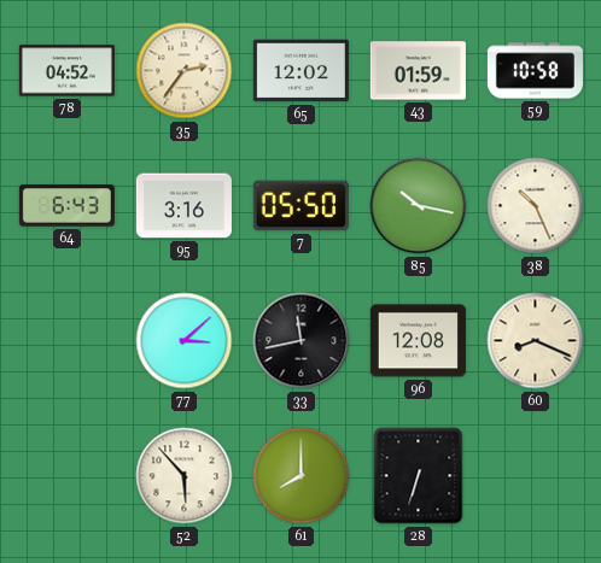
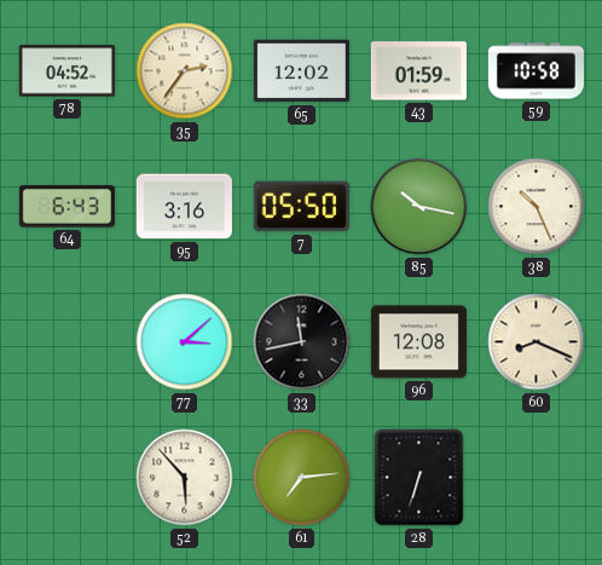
61: 8:00 -> 7:14
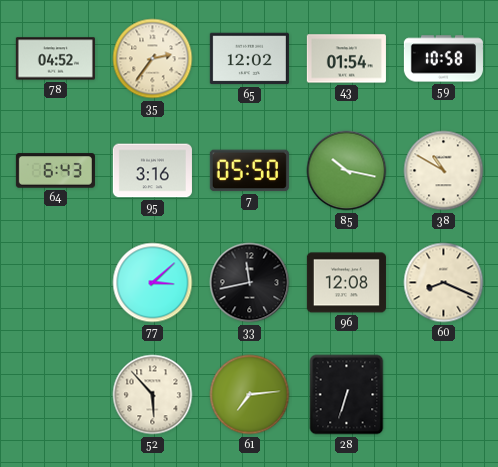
43: 01:59 -> 01:54
38: 10:26 -> 10:50
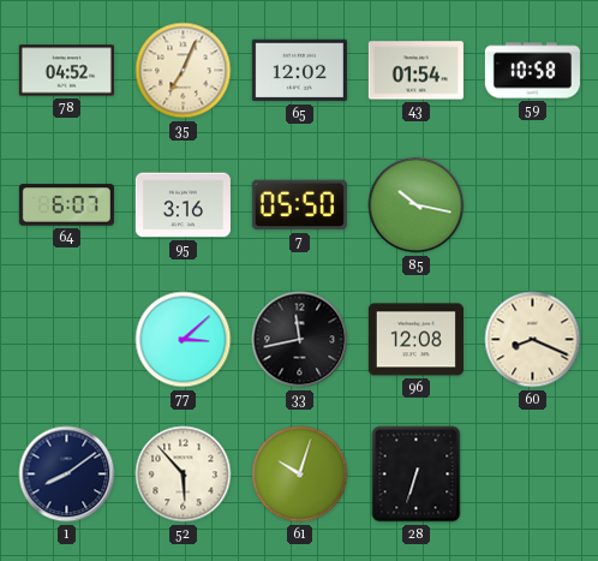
35: 2:36 -> 7:04
64: 6:43 -> 6:07
38: 10:50 -> none
1: none -> 8:09
61: 7:14 -> 10:03
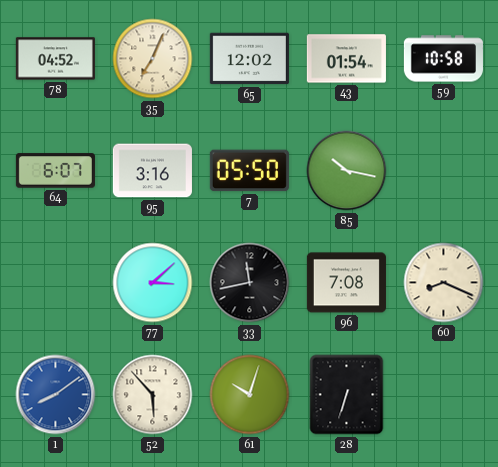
96: 12:08 -> 7:08
1 dial: navy -> blue
